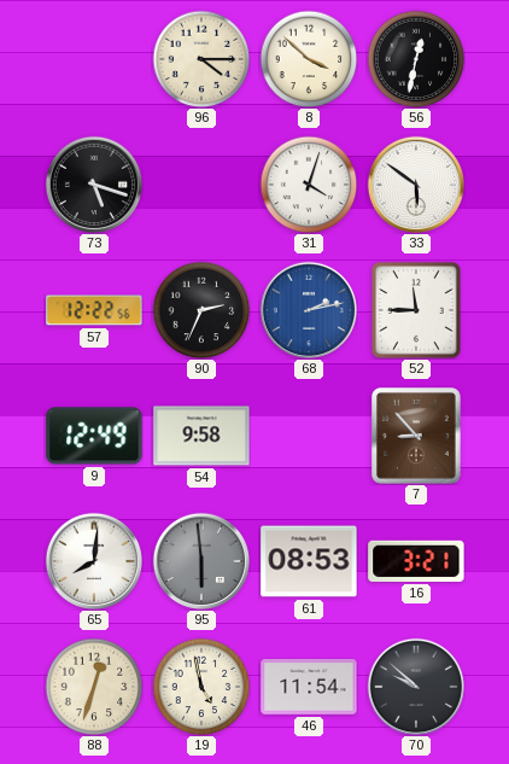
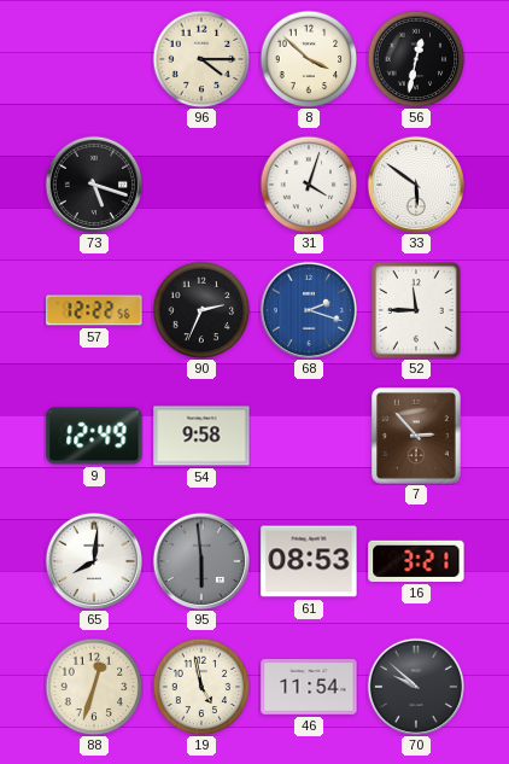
68: 2:13 -> 2:18
7: 8:53 -> 2:53
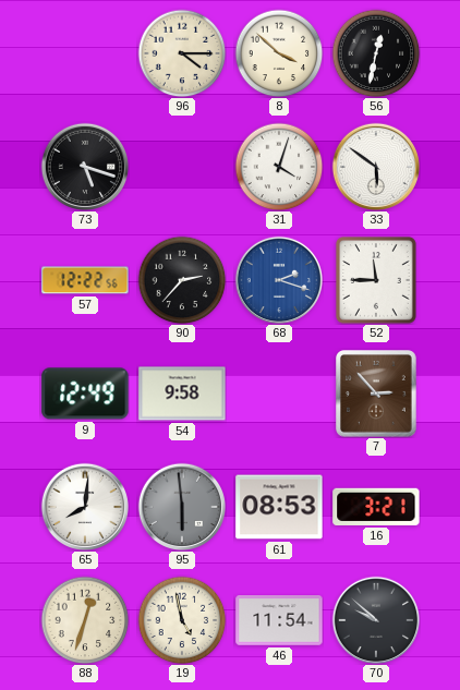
90: 2:34 -> 2:37
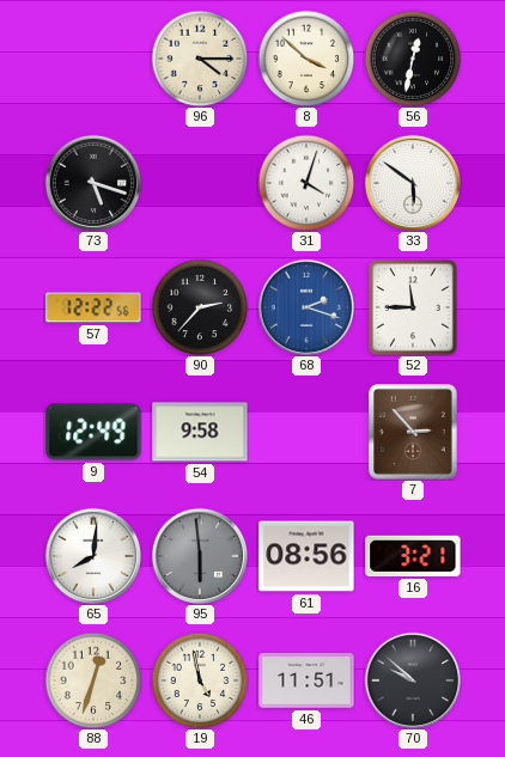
61: 08:53 -> 08:56
46: 11:54 -> 11:51
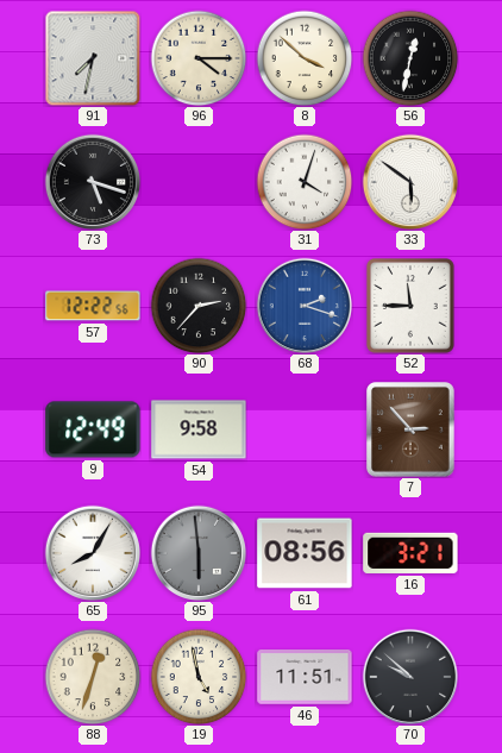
91: none -> 7:32
65: 8:01 -> 8:05
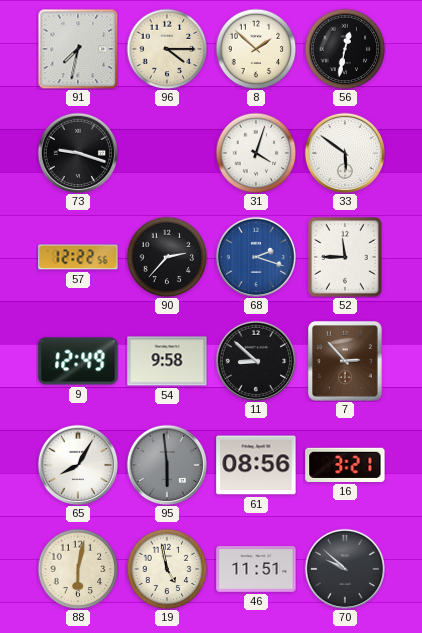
8: 3:52 -> 1:52
73: 5:18 -> 9:18
11: none -> 8:52
88: 12:33 -> 6:02
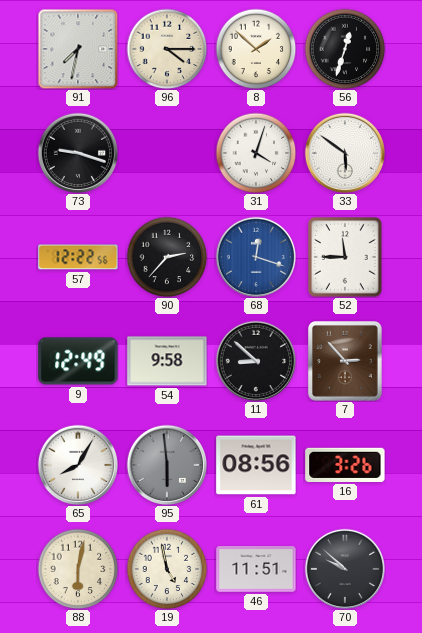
56: 12:32 -> 12:33
68: 2:18 -> 12:18
16: 3:21 -> 3:26
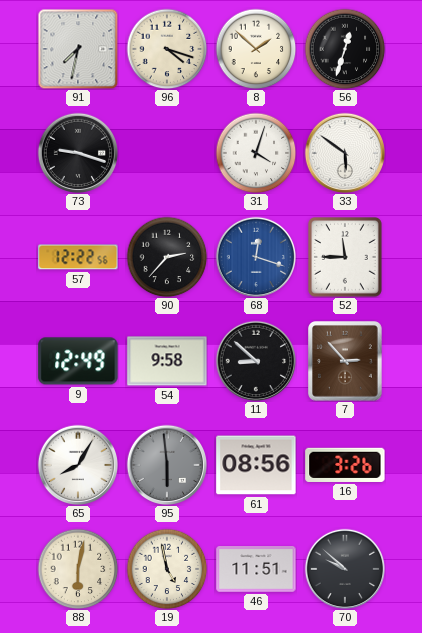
96: 4:15 -> 4:18
